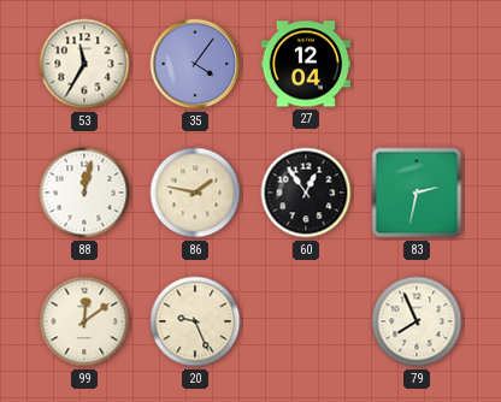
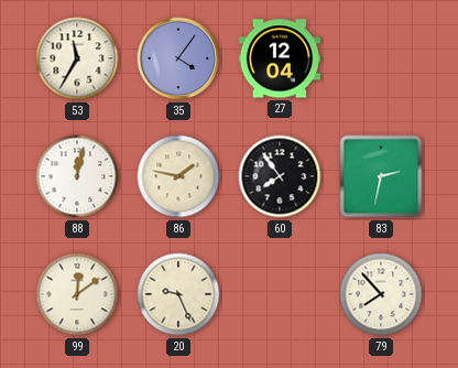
60: 12:54 -> 7:54
79: 7:56 -> 7:53
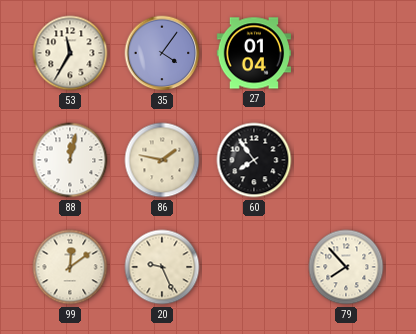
27: 12:04 -> 01:04
83: 2:32 -> none
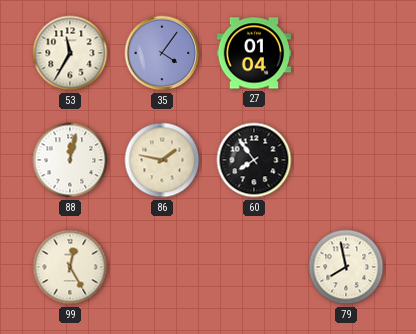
99: 12:09 -> 12:25
20: 9:26 -> none
79: 7:53 -> 7:58
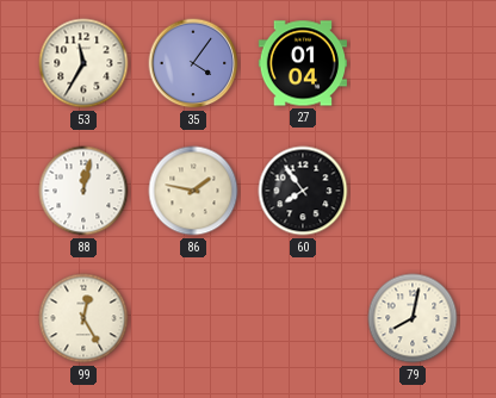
79: 7:58 -> 8:02
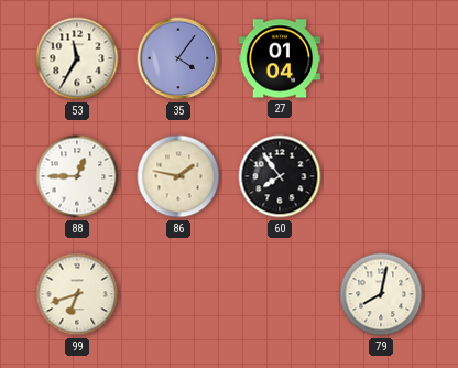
88: 12:02 -> 12:45
99: 12:25 -> 6:42
